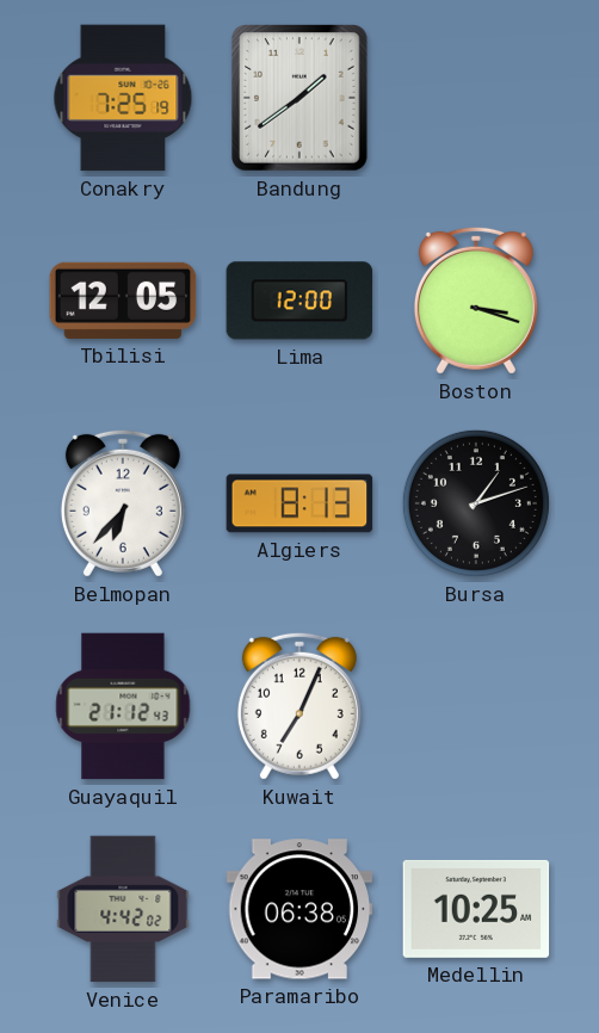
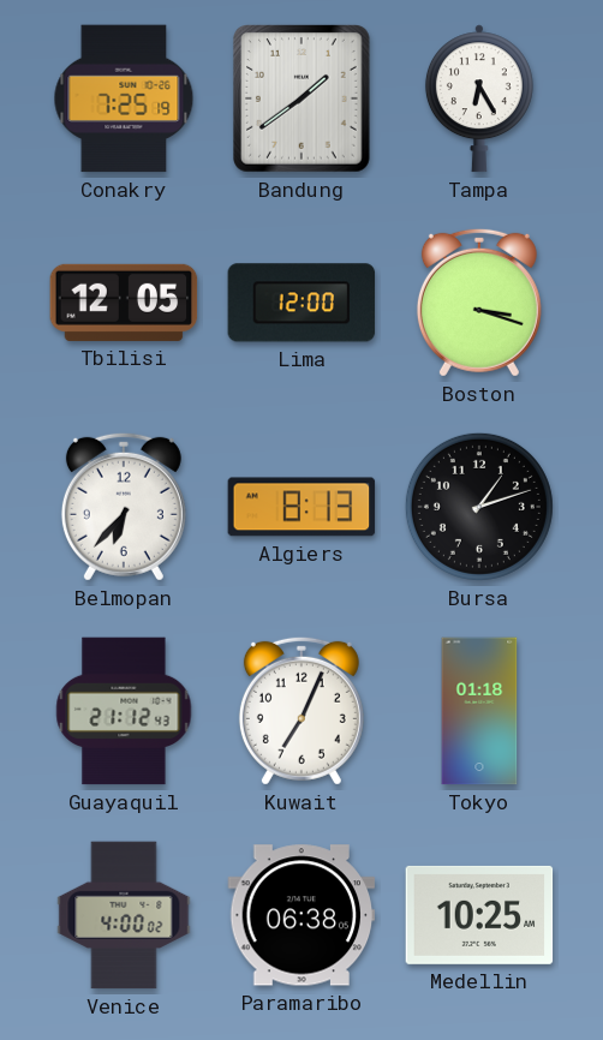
Tampa: none -> 6:25
Tokyo: none -> 01:18
Venice: 4:42 -> 4:00
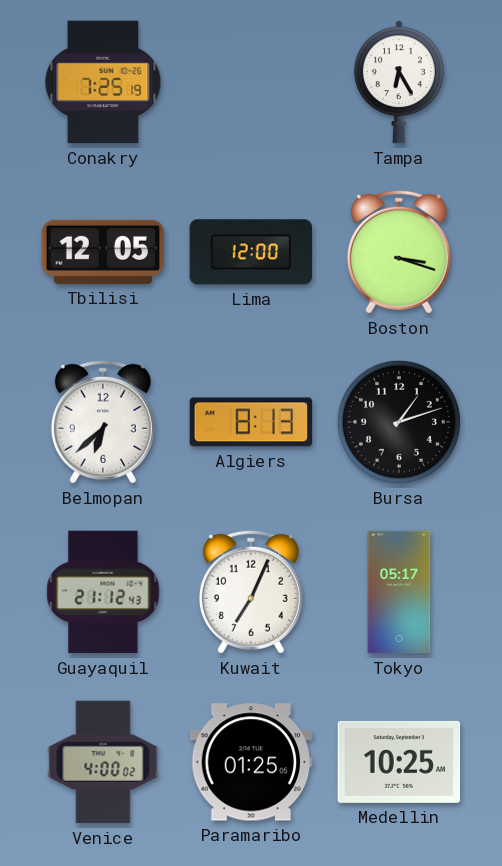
Bandung: 1:39 -> none
Belmopan: 6:37 -> 6:38
Tokyo: 01:18 -> 05:17
Paramaribo: 06:38 -> 01:25
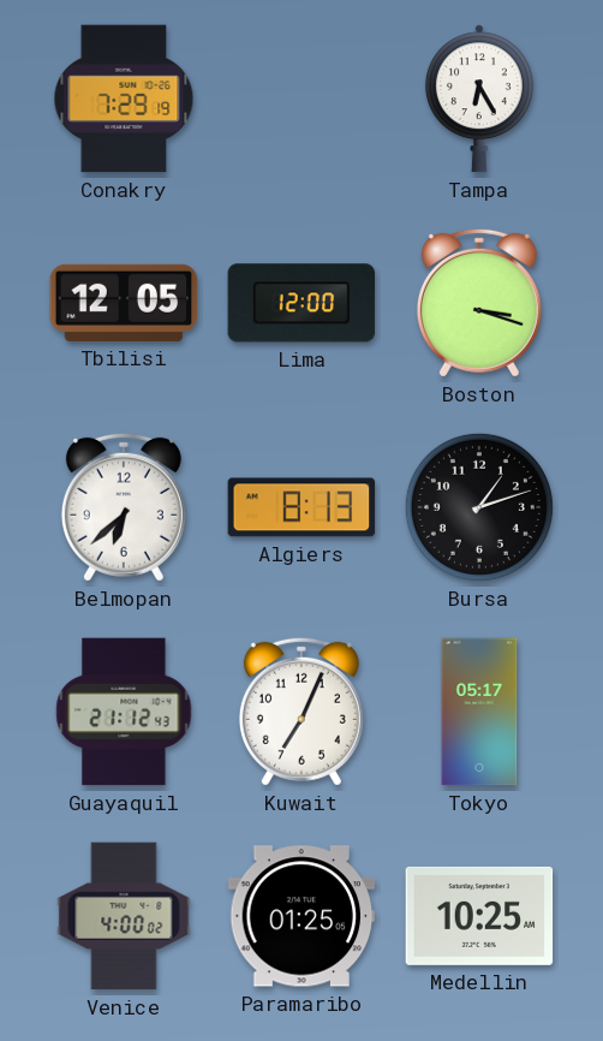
Conakry: 7:25 -> 7:29
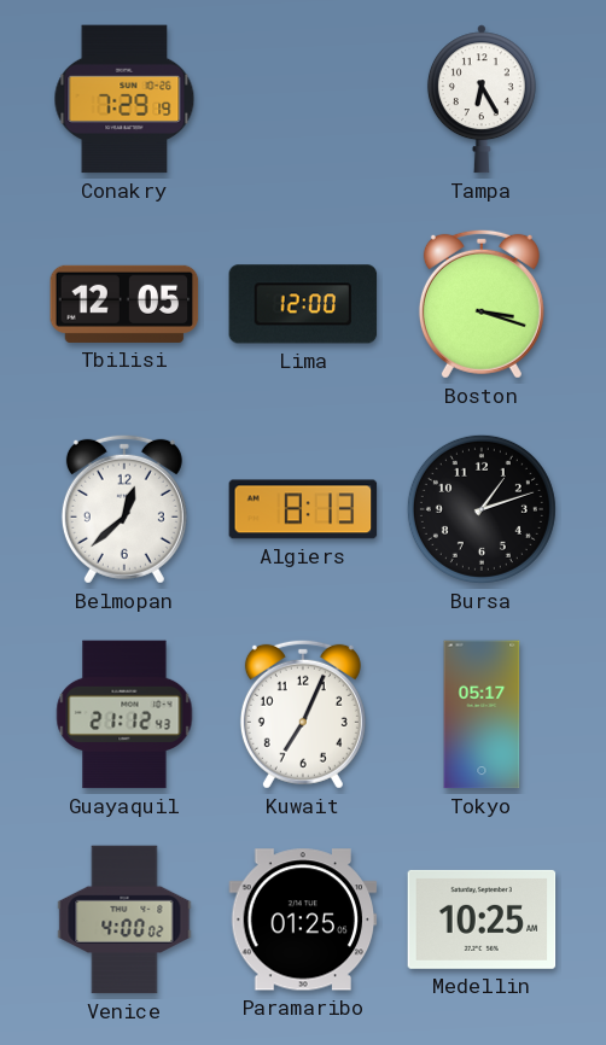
Belmopan: 6:38 -> 12:38
